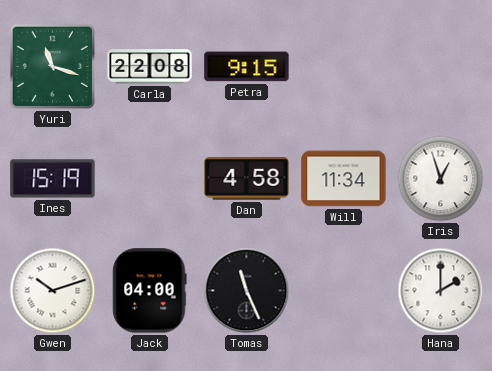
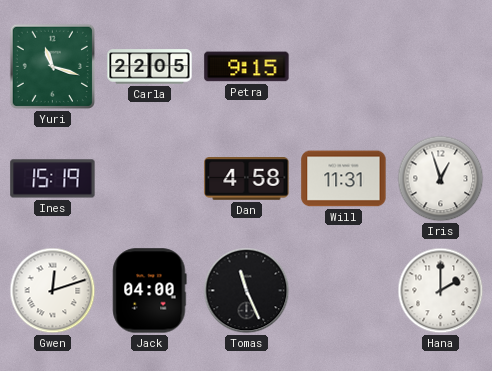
Carla: 22:08 -> 22:05
Will: 11:34 -> 11:31
Gwen: 10:12 -> 12:12
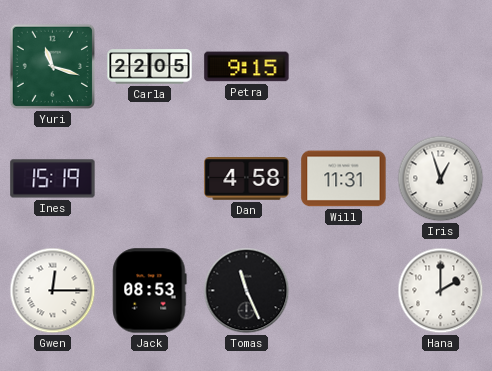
Gwen: 12:12 -> 12:15
Jack: 04:00 -> 08:53
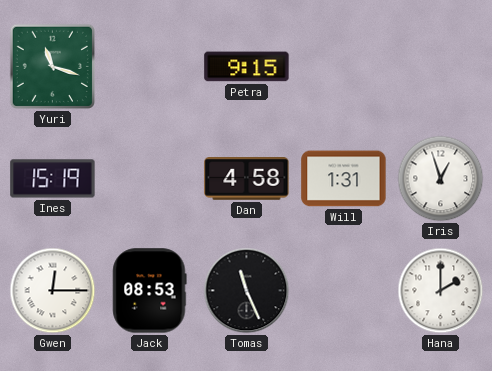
Carla: 22:05 -> none
Will: 11:31 -> 1:31
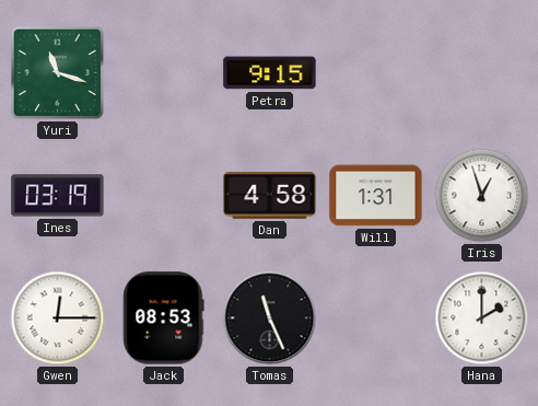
Ines: 15:19 -> 03:19
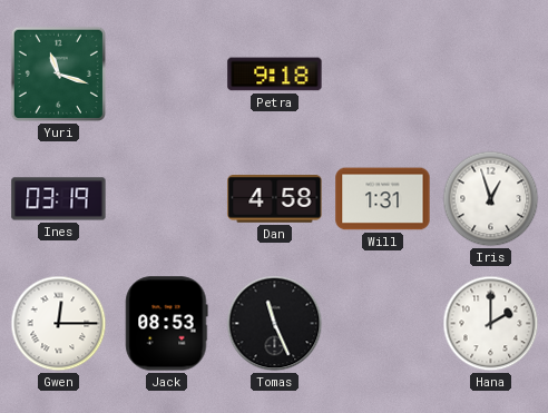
Petra: 9:15 -> 9:18
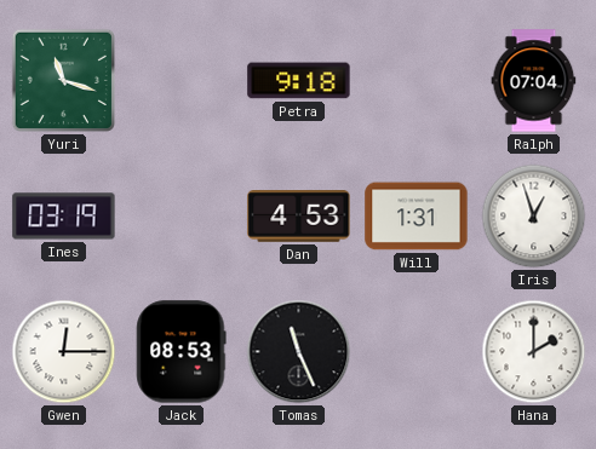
Ralph: none -> 07:04
Dan: 4:58 -> 4:53
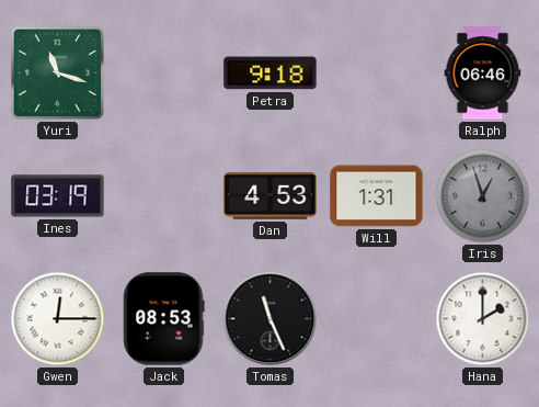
Ralph: 07:04 -> 06:46
Iris dial: white -> grey
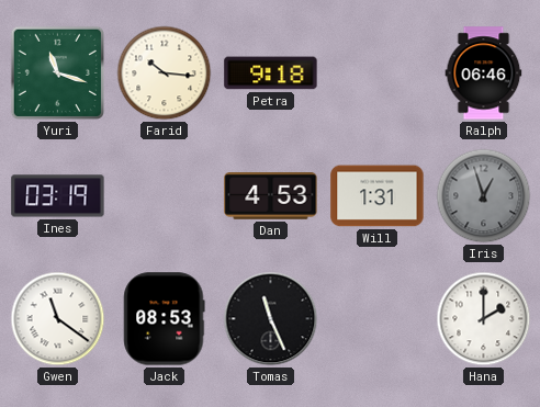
Farid: none -> 10:16
Gwen: 12:15 -> 11:21
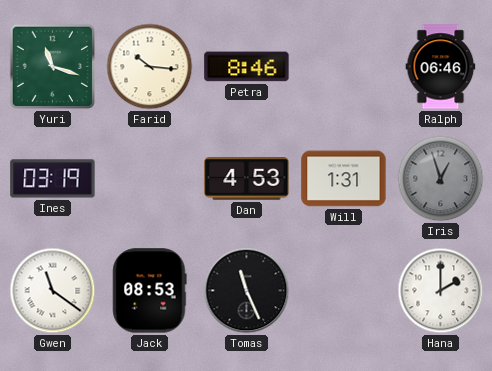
Petra: 9:18 -> 8:46
